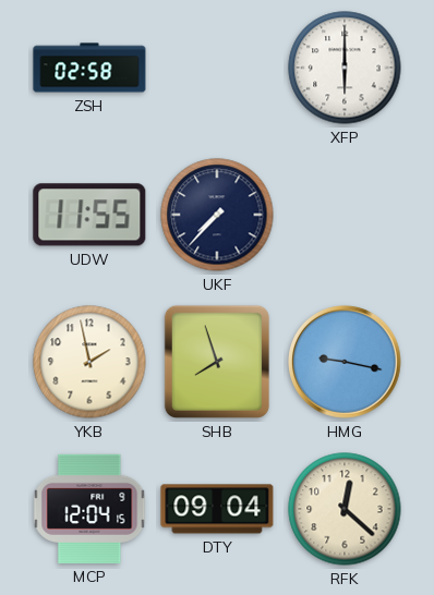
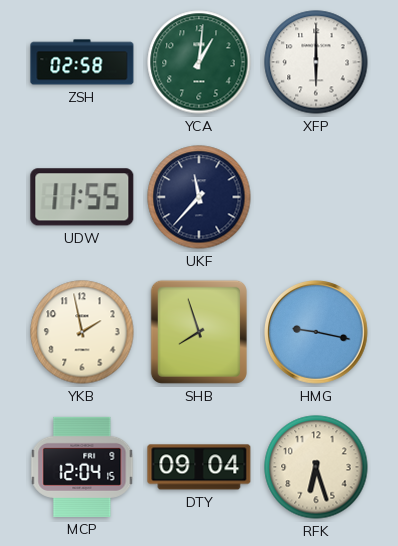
YCA: none -> 1:01
UKF: 7:37 -> 11:37
RFK: 12:22 -> 6:27
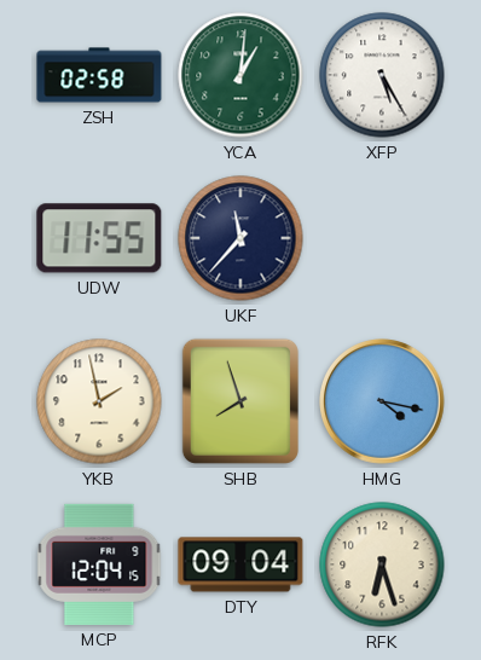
XFP: 6:00 -> 5:25
HMG: 9:17 -> 4:17
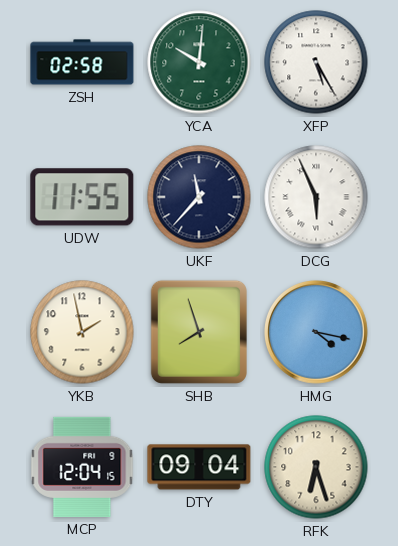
YCA: 1:01 -> 10:01
DCG: none -> 5:56
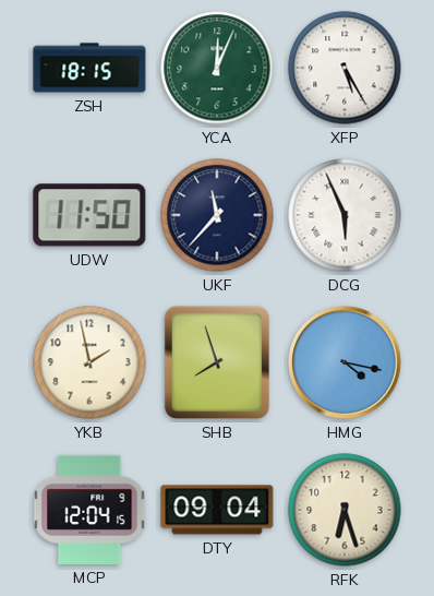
ZSH: 02:58 -> 18:15
YCA: 10:01 -> 12:04
UDW: 11:55 -> 11:50
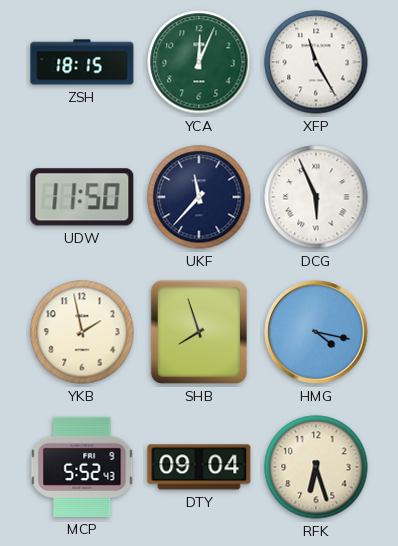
XFP: 5:25 -> 11:25
MCP: 12:04 -> 5:52
